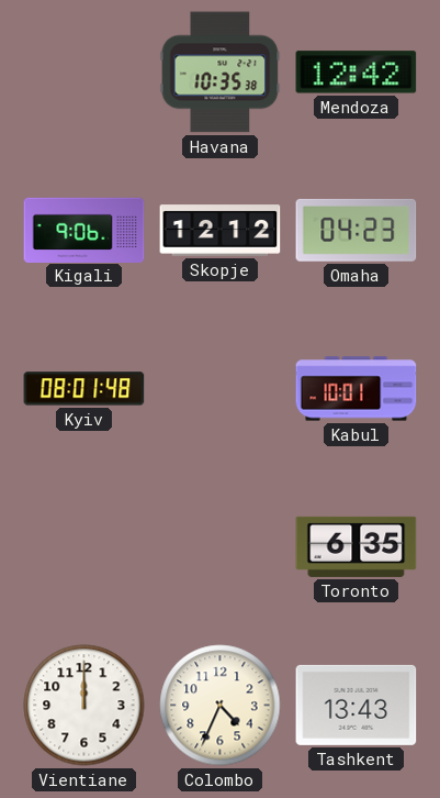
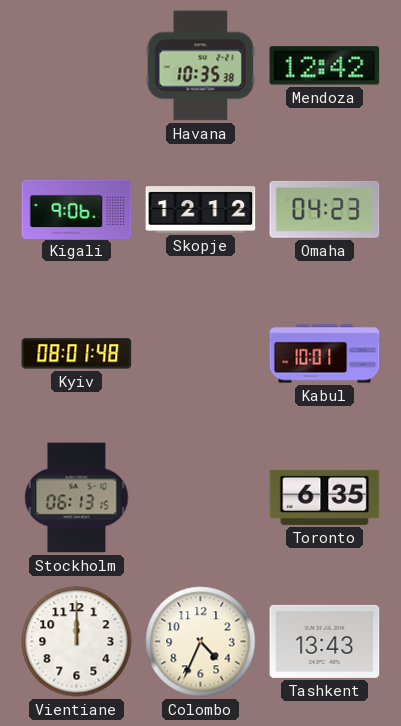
Stockholm: none -> 06:13
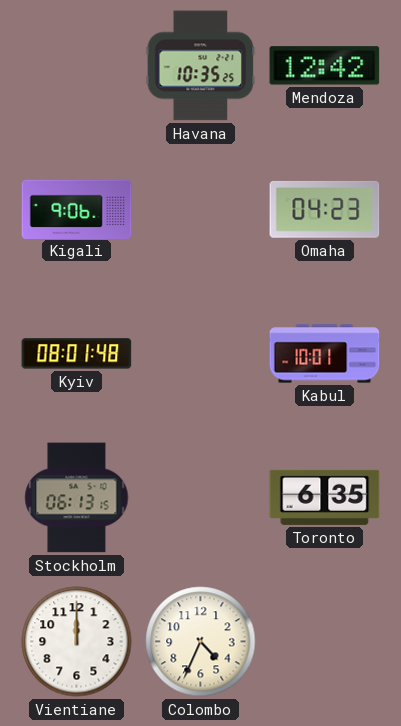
Havana: 10:35:38 -> 10:35:25
Skopje: 12:12 -> none
Tashkent: 13:43 -> none
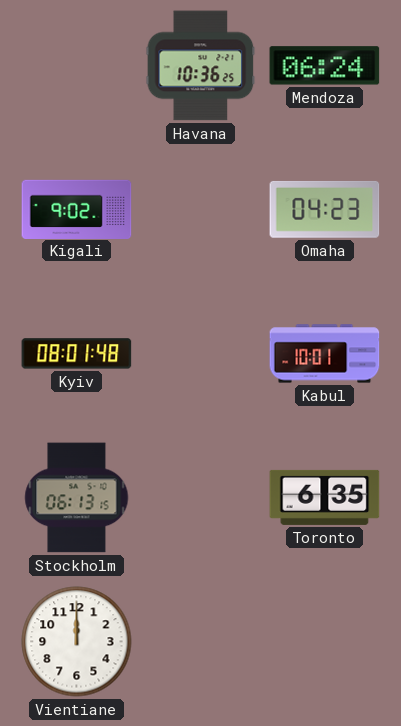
Havana: 10:35 -> 10:36
Mendoza: 12:42 -> 06:24
Kigali: 9:06 -> 9:02
Colombo: 4:34 -> none
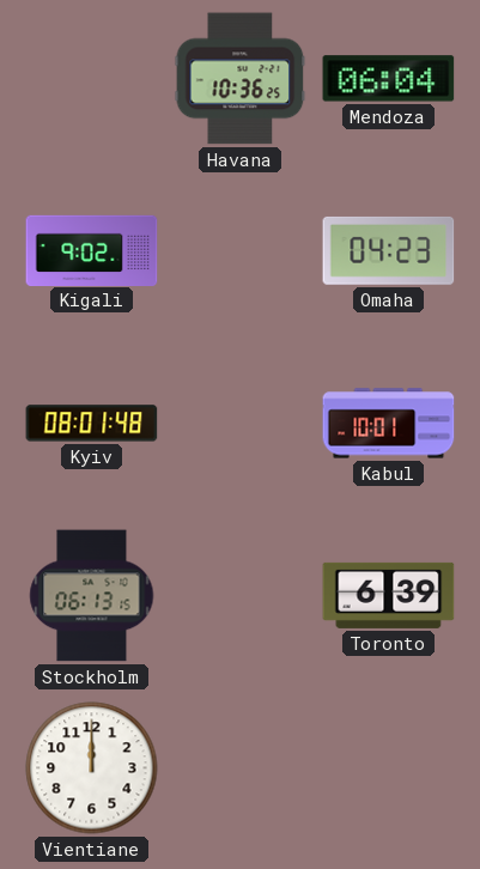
Mendoza: 06:24 -> 06:04
Toronto: 6:35 -> 6:39
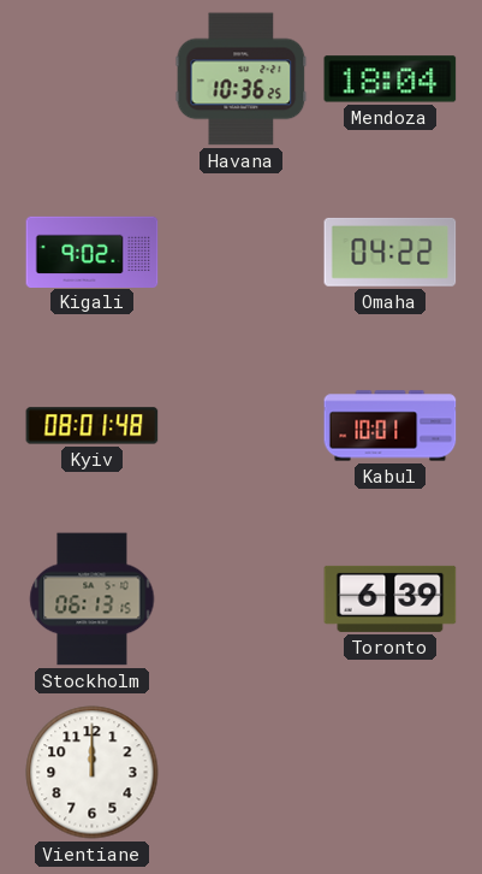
Mendoza: 06:04 -> 18:04
Omaha: 04:23 -> 04:22
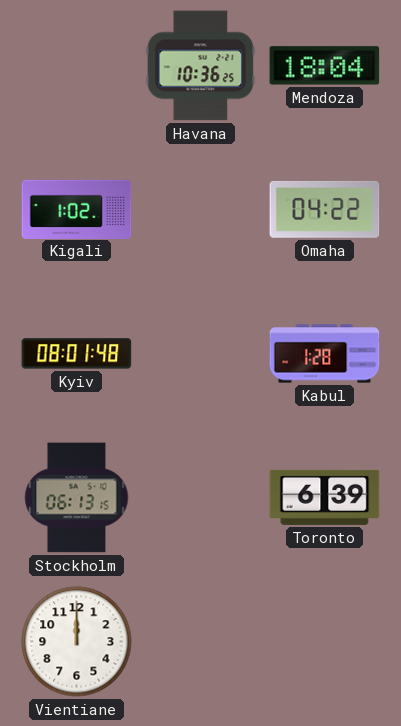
Kigali: 9:02 -> 1:02
Kabul: 10:01 -> 1:28
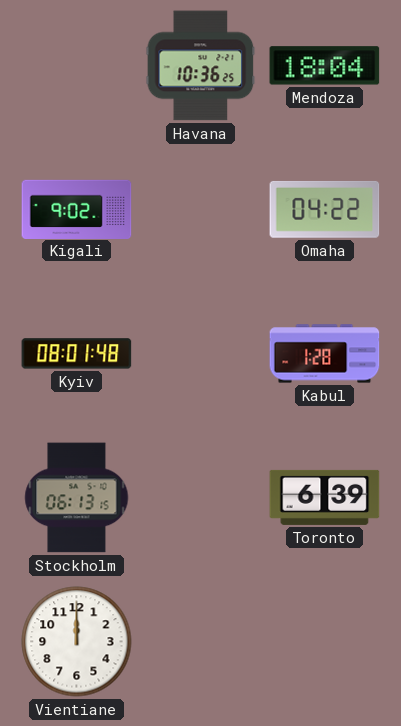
Kigali: 1:02 -> 9:02
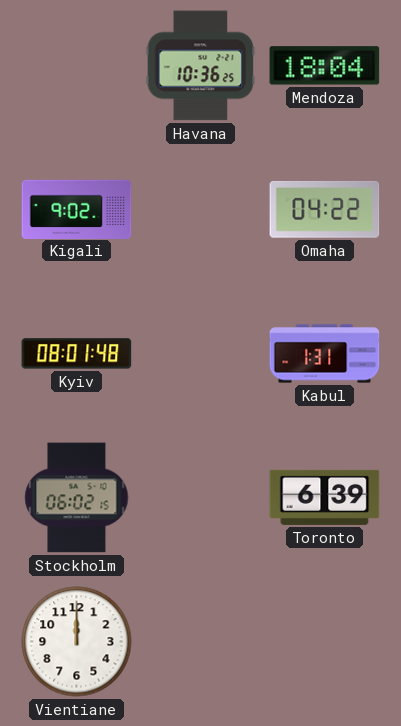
Kabul: 1:28 -> 1:31
Stockholm: 06:13 -> 06:02
